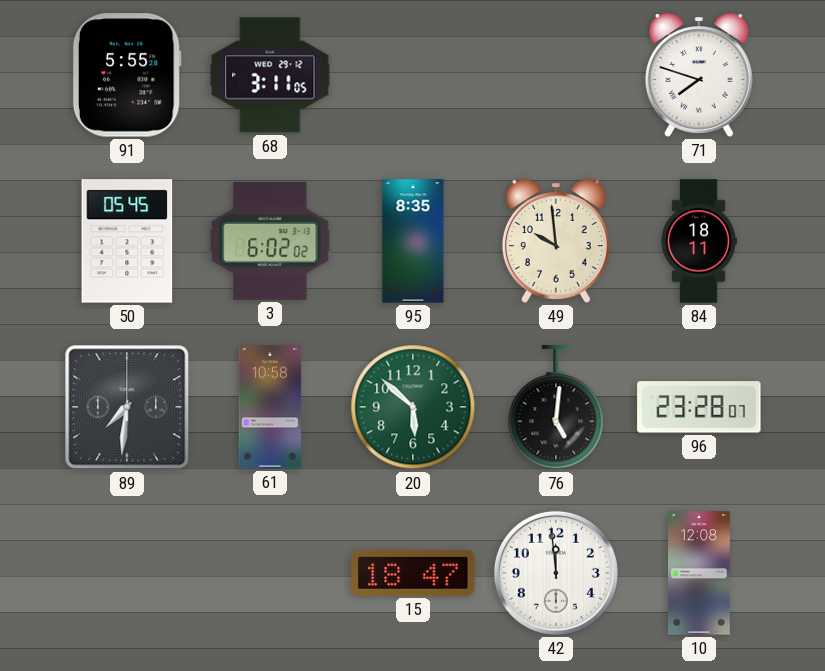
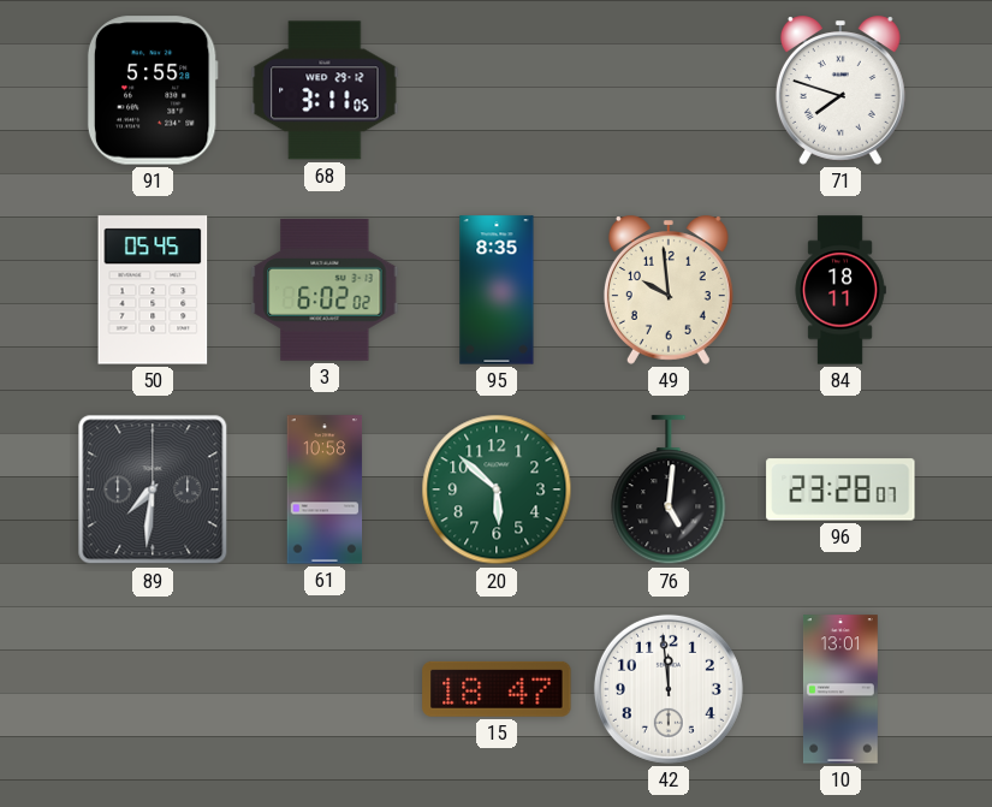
10: 12:08 -> 13:01
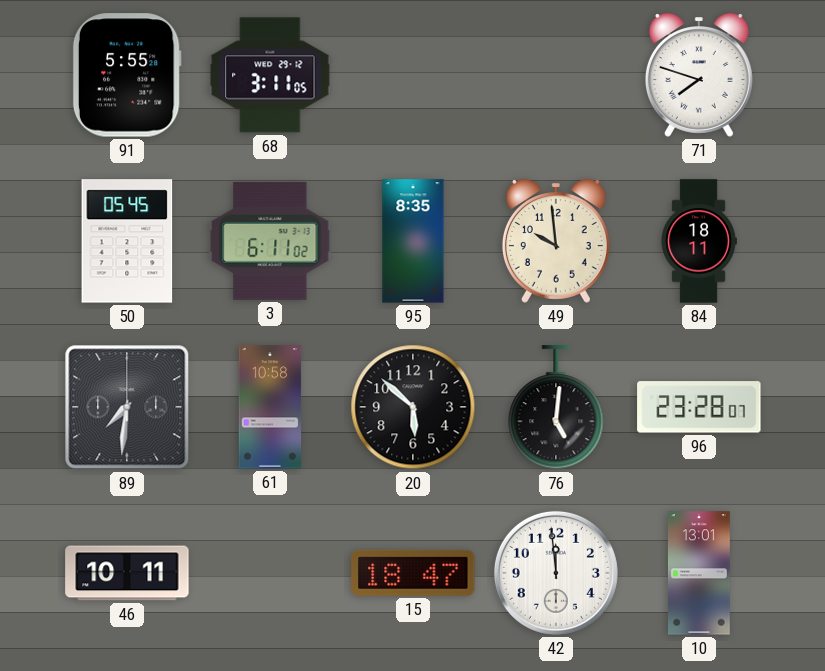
3: 6:02 -> 6:11
20 dial: green -> black
46: none -> 10:11
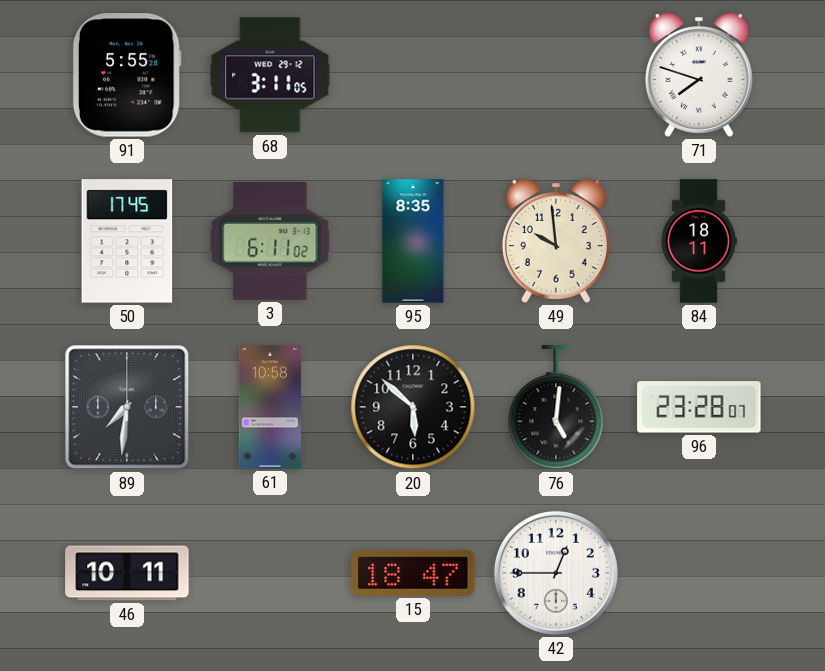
50: 05:45 -> 17:45
42: 11:59 -> 12:45
10: 13:01 -> none
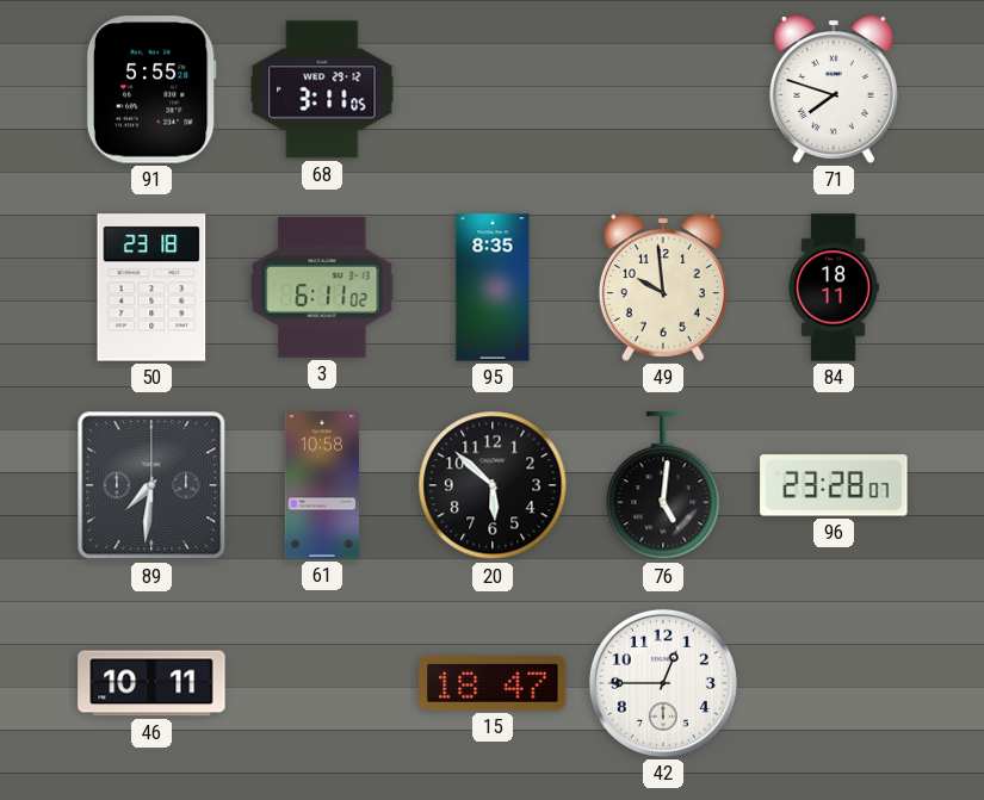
50: 17:45 -> 23:18
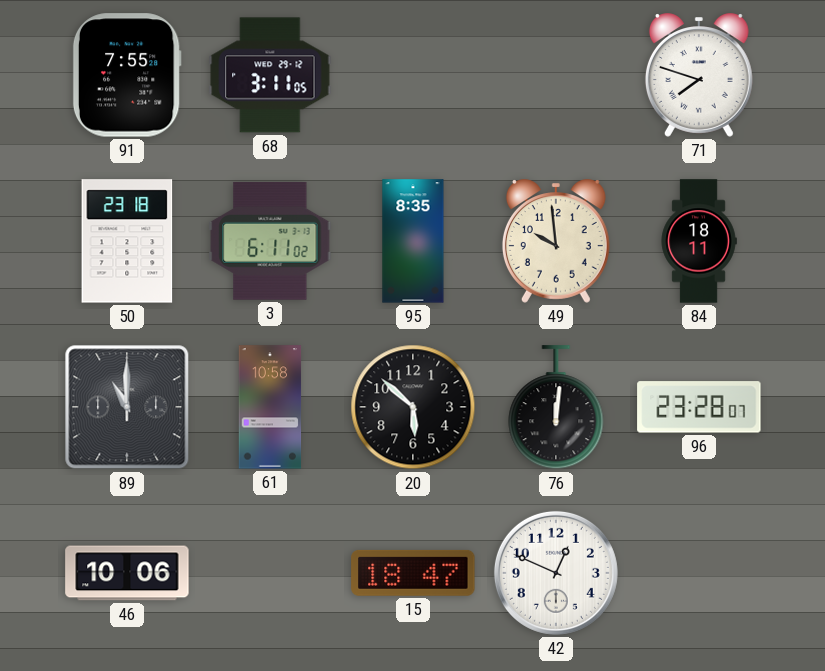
91: 5:55 -> 7:55
89: 7:31 -> 11:00
76: 5:01 -> 12:01
46: 10:11 -> 10:06
42: 12:45 -> 12:49
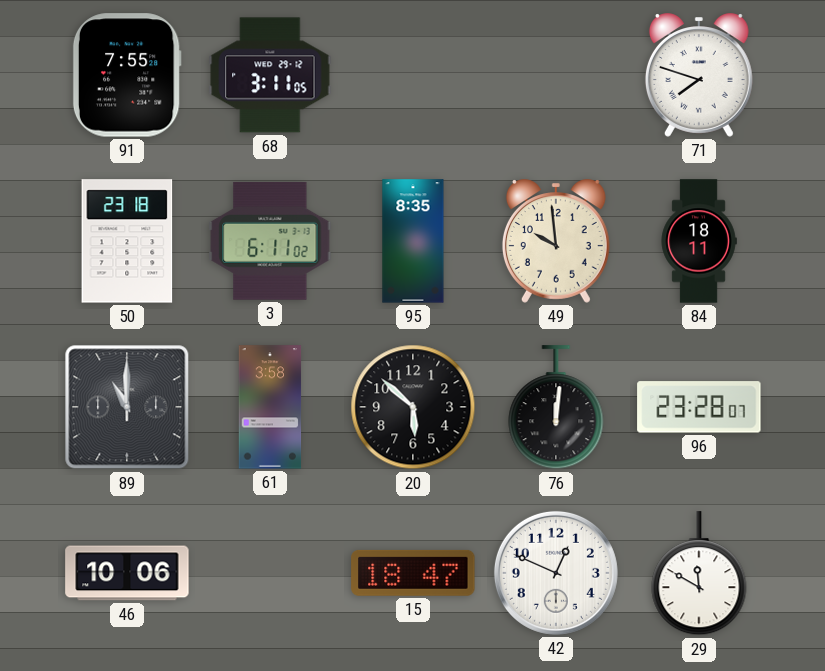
61: 10:58 -> 3:58
29: none -> 11:50
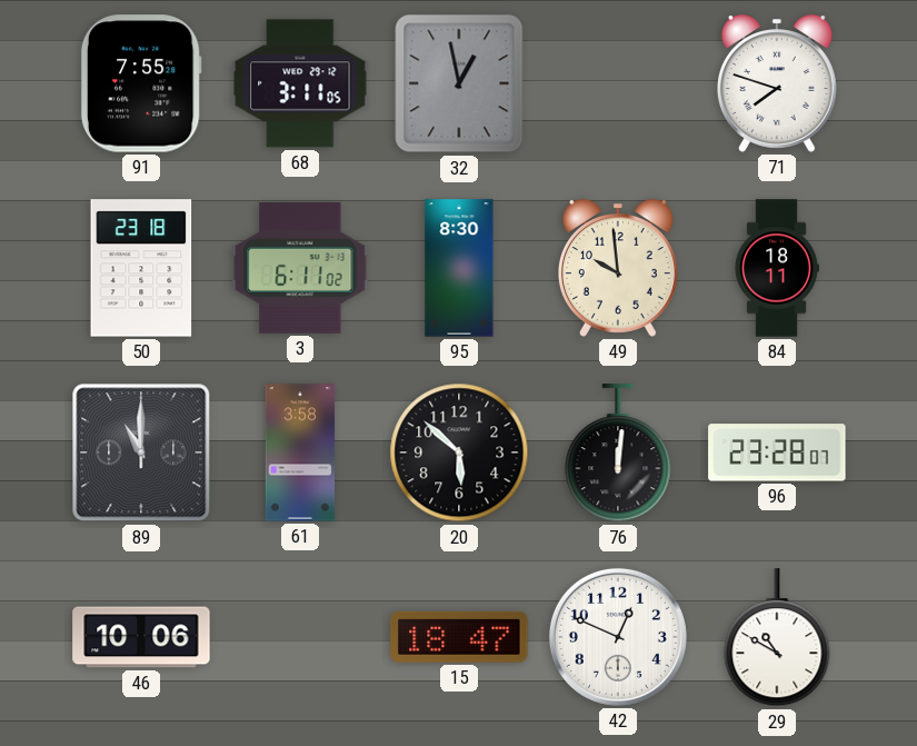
32: none -> 12:58
95: 8:35 -> 8:30
29: 11:50 -> 10:50
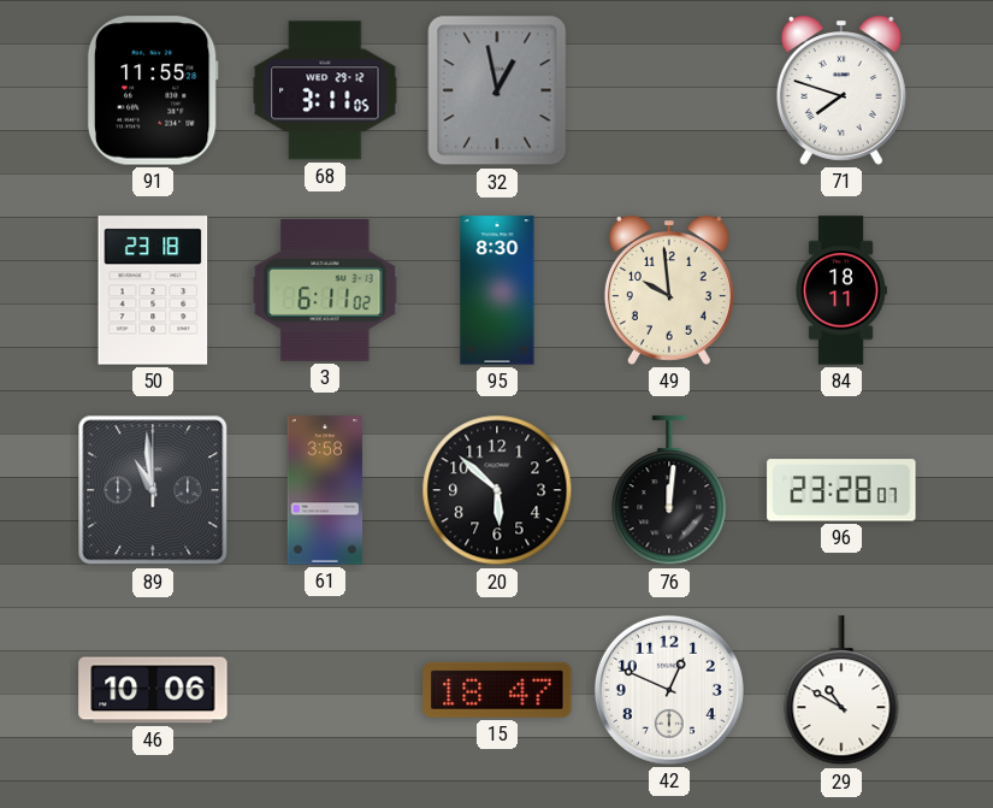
91: 7:55 -> 11:55
89: 11:00 -> 10:59
